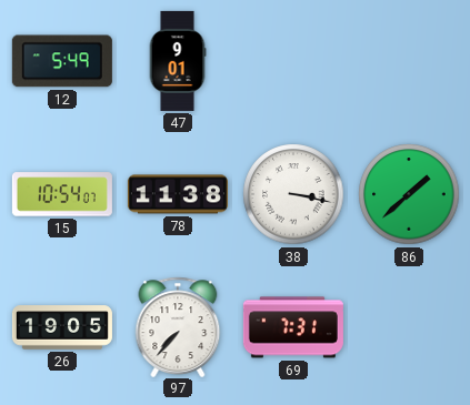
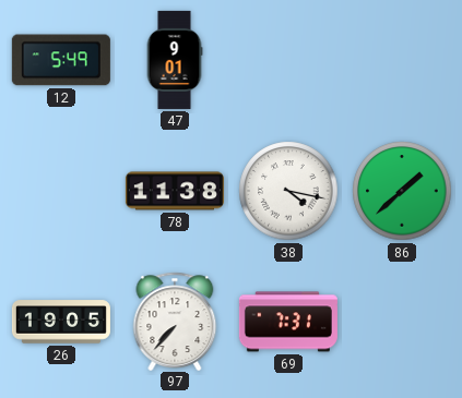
15: 10:54 -> none
38: 3:17 -> 4:17
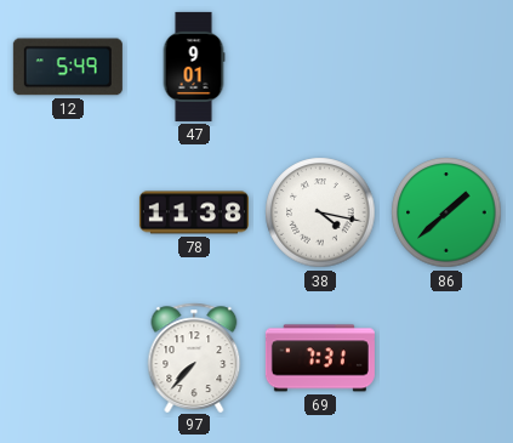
26: 19:05 -> none
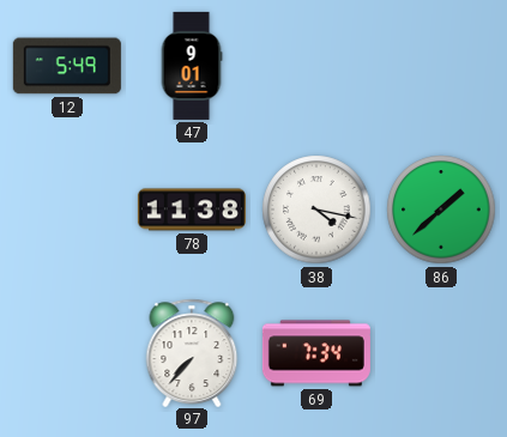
69: 7:31 -> 7:34
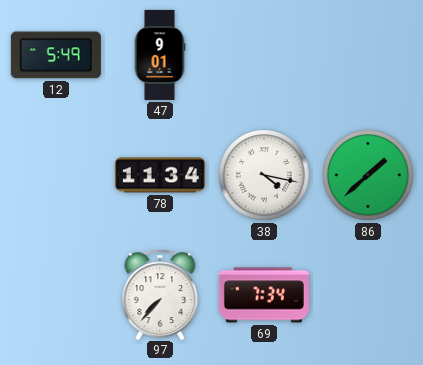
78: 11:38 -> 11:34
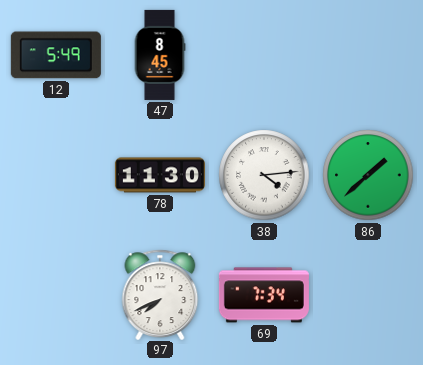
47: 9:01 -> 8:45
78: 11:34 -> 11:30
38: 4:17 -> 4:14
97: 7:37 -> 7:41
